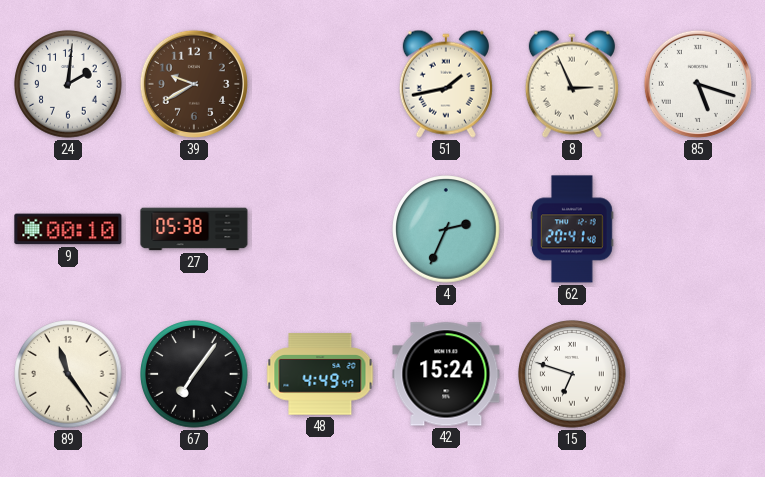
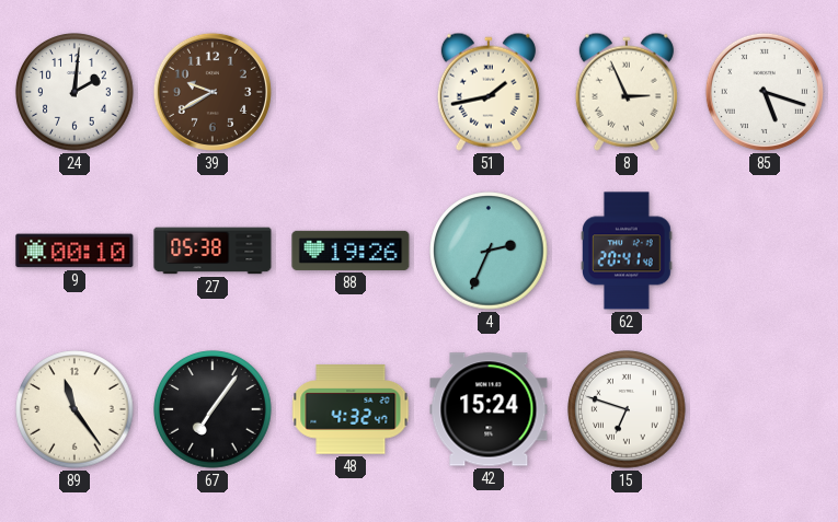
88: none -> 19:26
48: 4:49 -> 4:32
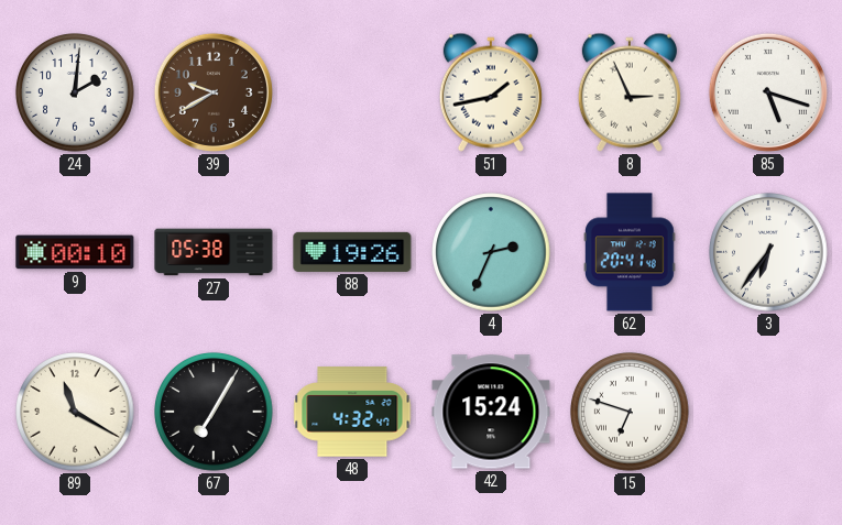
3: none -> 6:36
89: 11:24 -> 11:20
67: 7:06 -> 7:05
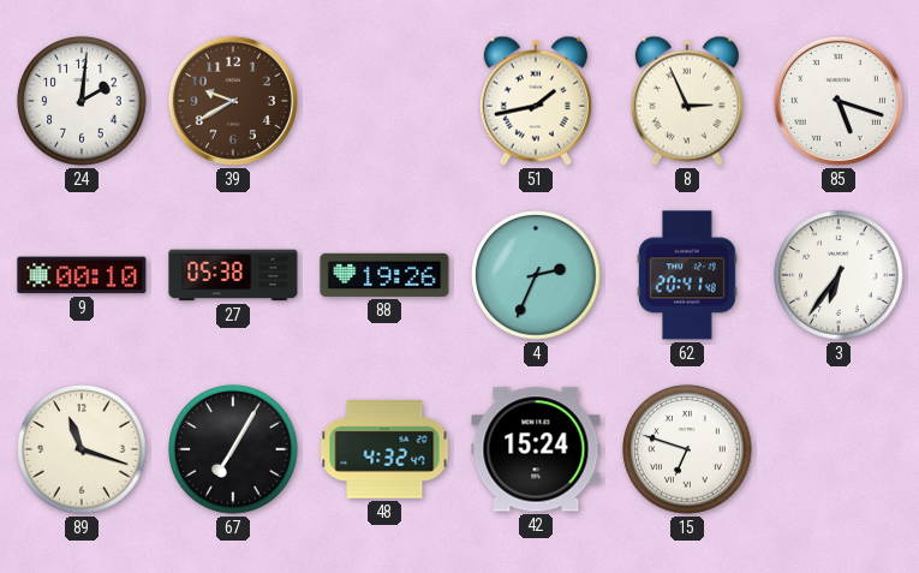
89: 11:20 -> 11:18
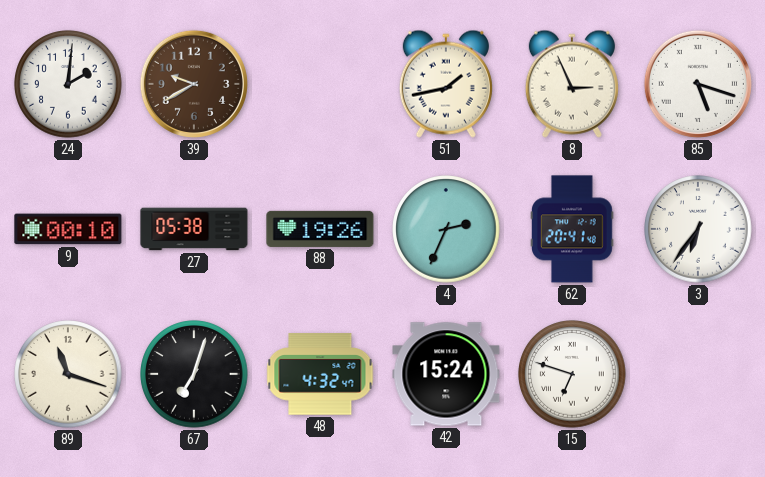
67: 7:05 -> 7:03
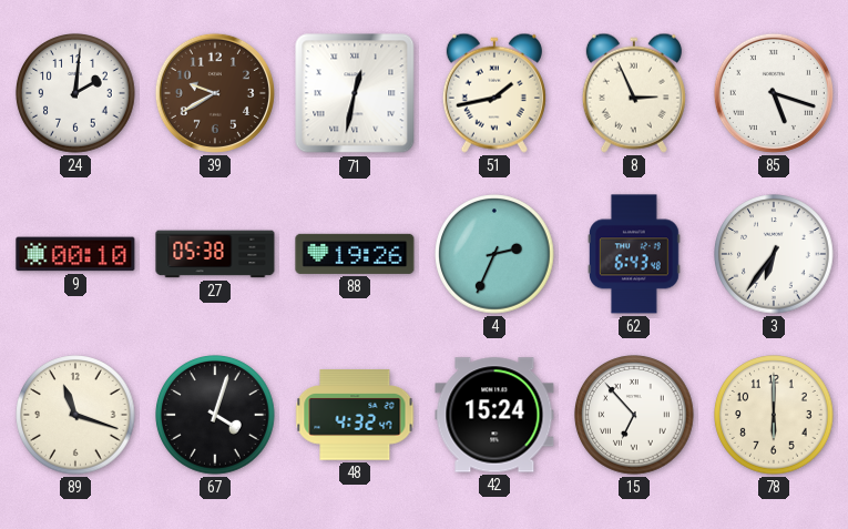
71: none -> 12:32
62: 20:41 -> 6:43
67: 7:03 -> 4:03
15: 6:48 -> 6:53
78: none -> 6:00
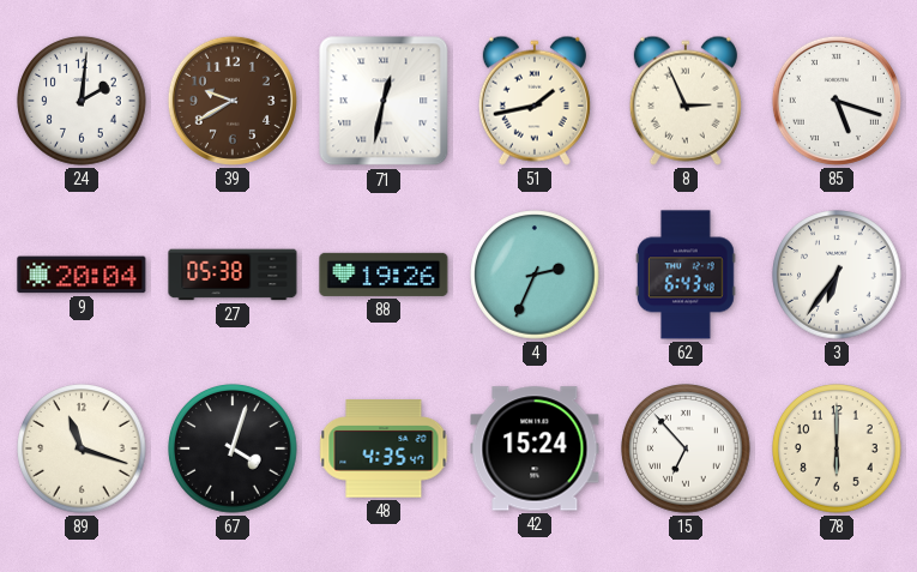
9: 00:10 -> 20:04
48: 4:32 -> 4:35
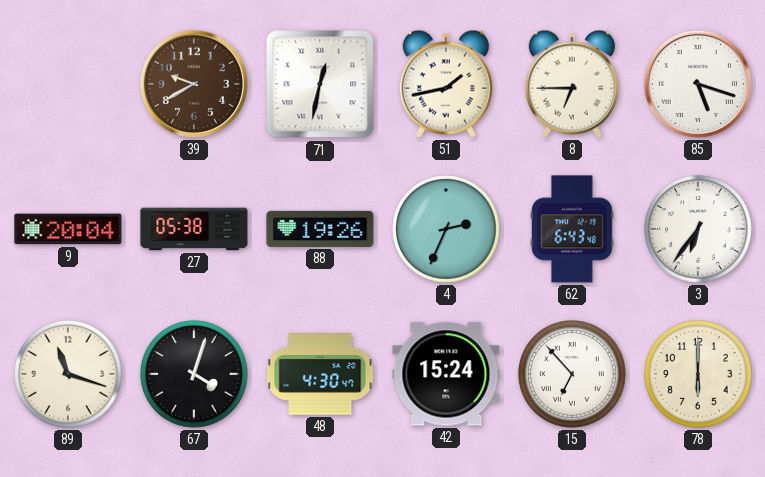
24: 2:01 -> none
8: 2:56 -> 6:45
48: 4:35 -> 4:30
